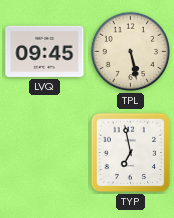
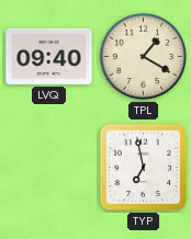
LVQ: 09:45 -> 09:40
TPL: 5:28 -> 1:20
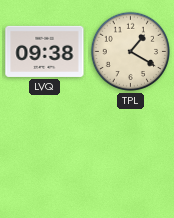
LVQ: 09:40 -> 09:38
TYP: 6:58 -> none
